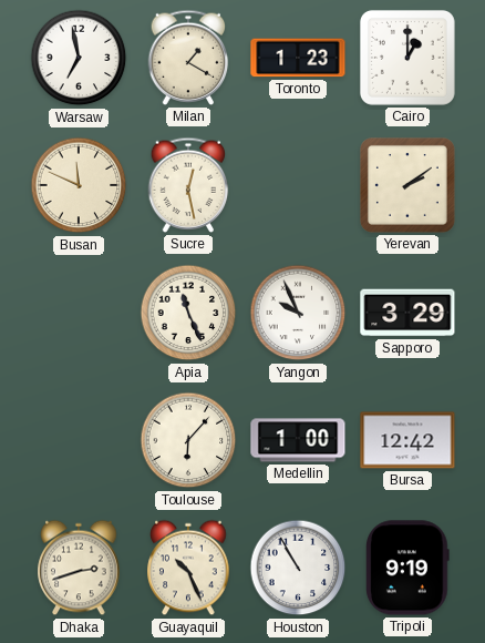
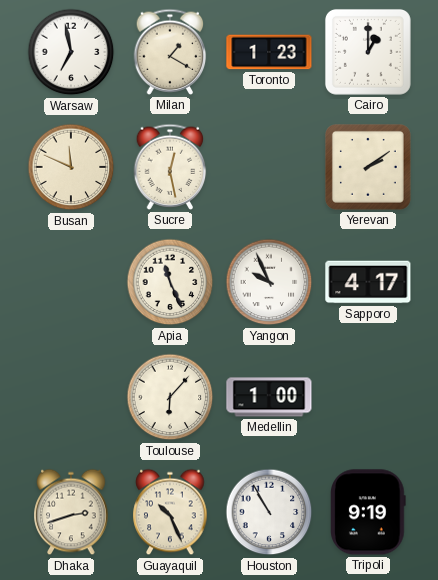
Sapporo: 3:29 -> 4:17
Bursa: 12:42 -> none
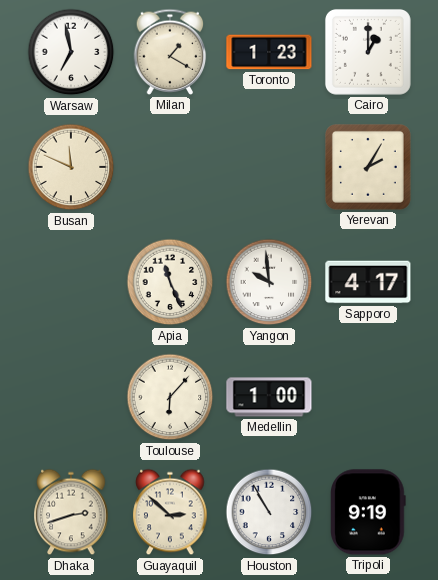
Sucre: 12:28 -> none
Yerevan: 2:09 -> 2:05
Yangon: 9:56 -> 9:59
Guayaquil: 10:26 -> 2:52
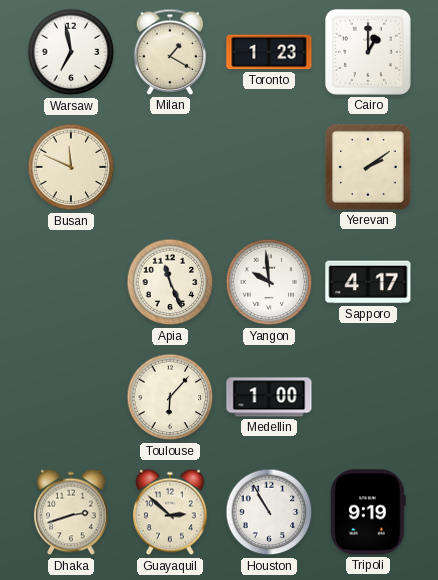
Yerevan: 2:05 -> 2:09
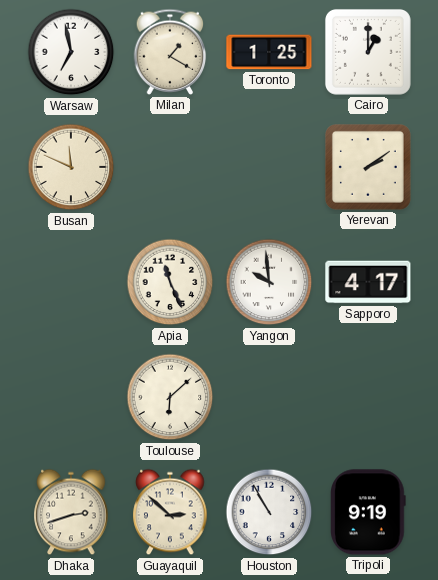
Toronto: 1:23 -> 1:25
Toulouse: 6:07 -> 6:08
Medellin: 1:00 -> none
